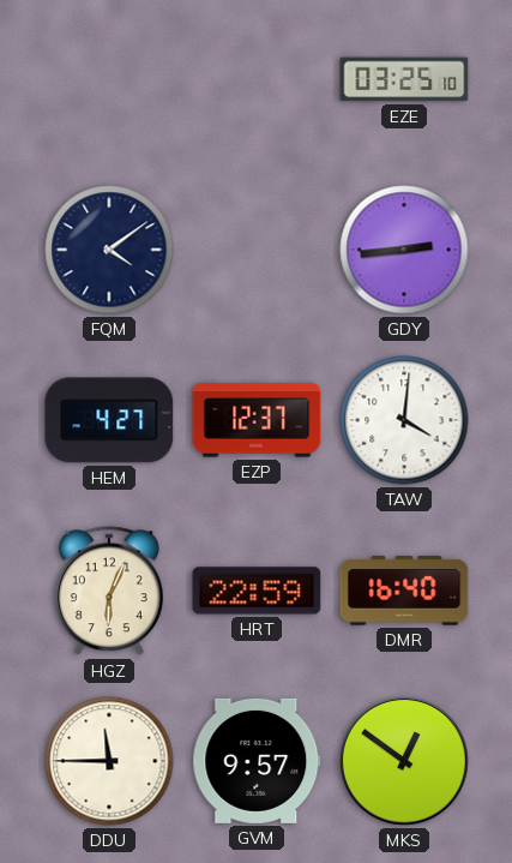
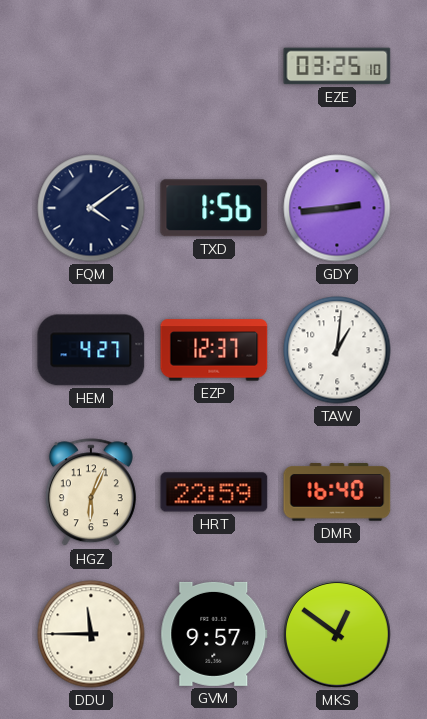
TXD: none -> 1:56
TAW: 4:01 -> 1:01
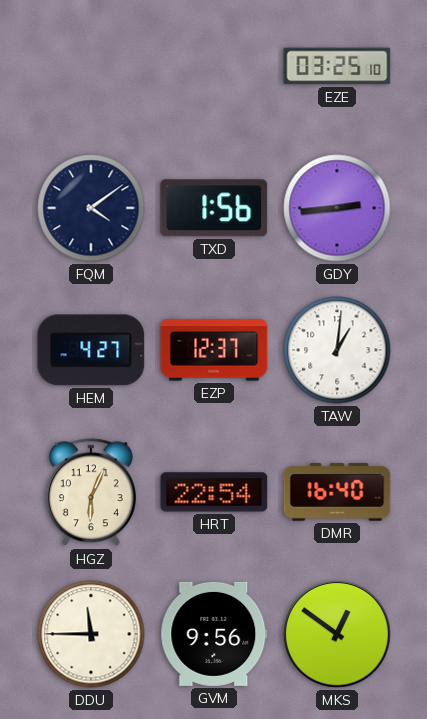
HRT: 22:59 -> 22:54
GVM: 9:57 -> 9:56
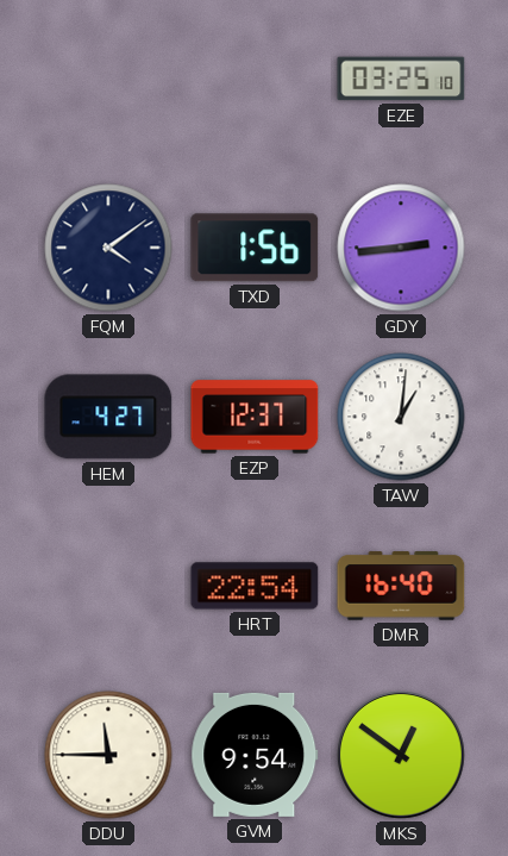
HGZ: 6:04 -> none
GVM: 9:56 -> 9:54
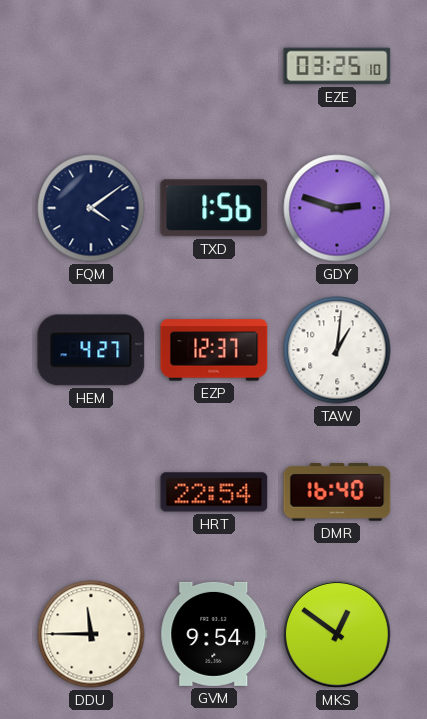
GDY: 2:44 -> 2:48
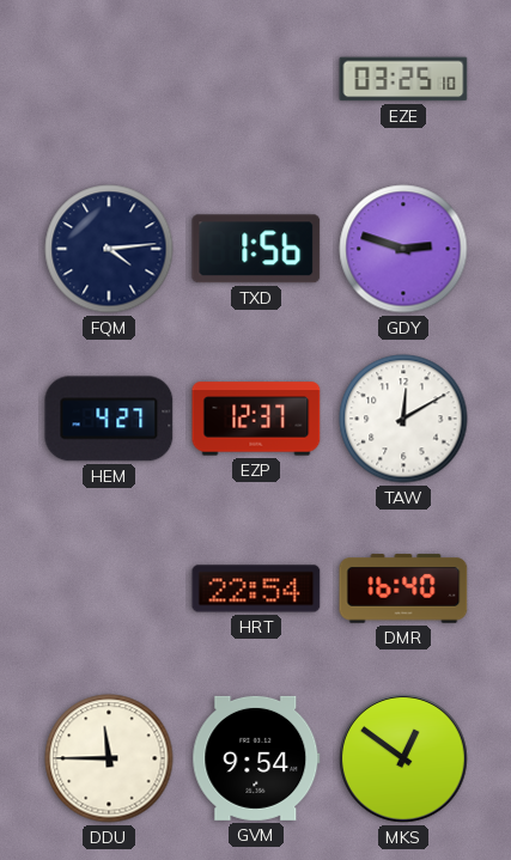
FQM: 4:09 -> 4:14
TAW: 1:01 -> 12:10
